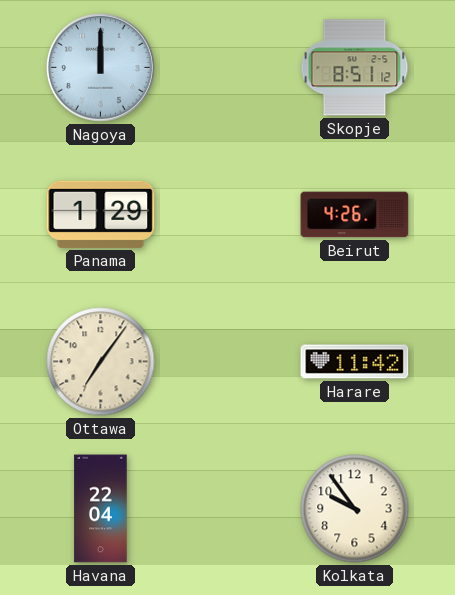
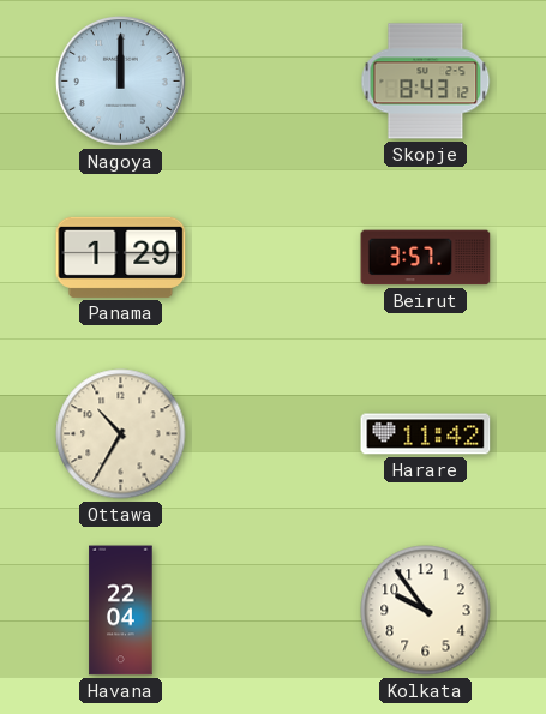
Skopje: 8:51 -> 8:43
Beirut: 4:26 -> 3:57
Ottawa: 7:06 -> 10:35
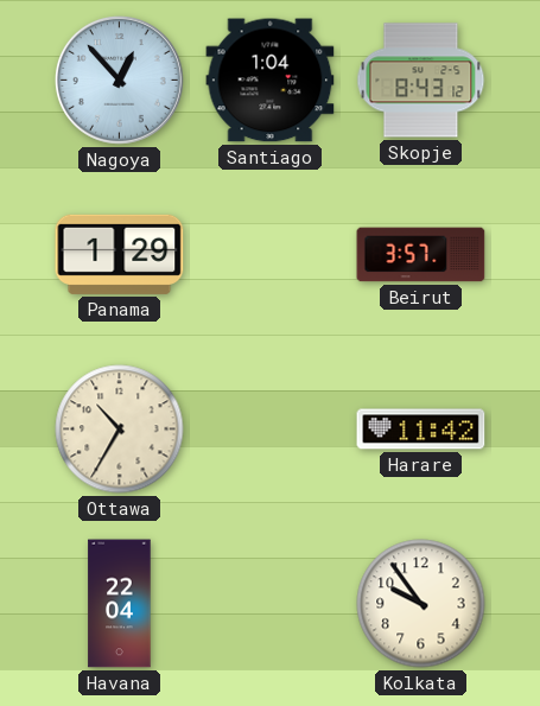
Nagoya: 12:00 -> 12:53
Santiago: none -> 1:04
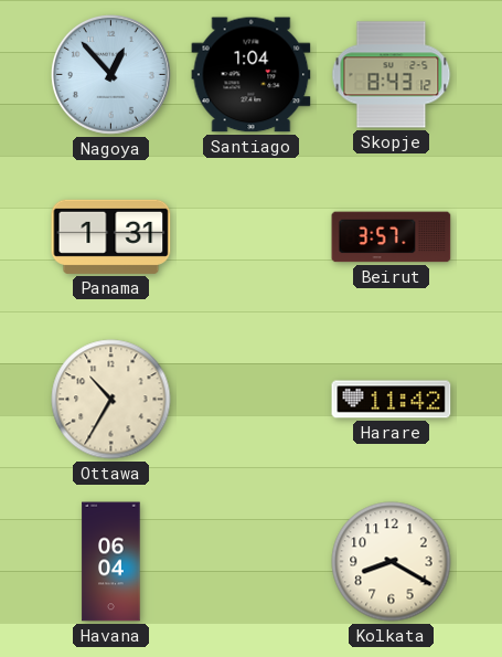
Panama: 1:29 -> 1:31
Havana: 22:04 -> 06:04
Kolkata: 9:54 -> 8:20
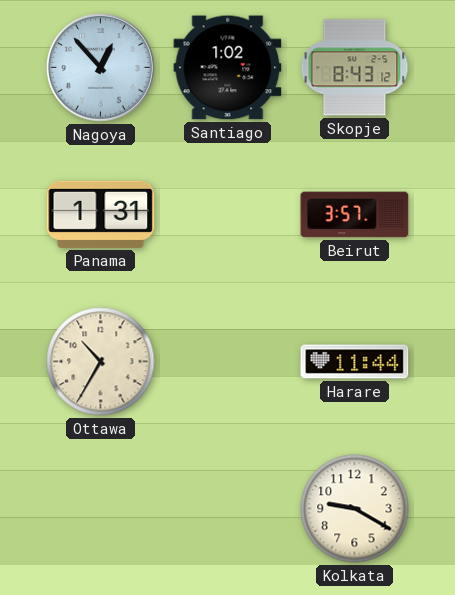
Santiago: 1:04 -> 1:02
Harare: 11:42 -> 11:44
Havana: 06:04 -> none
Kolkata: 8:20 -> 9:20
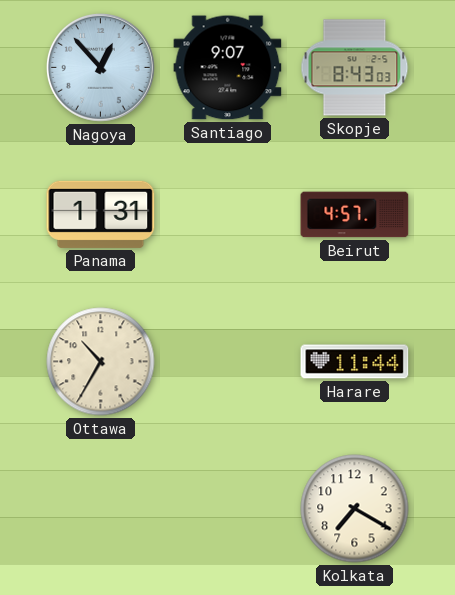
Santiago: 1:02 -> 9:07
Skopje: 8:43:12 -> 8:43:03
Beirut: 3:57 -> 4:57
Kolkata: 9:20 -> 7:20
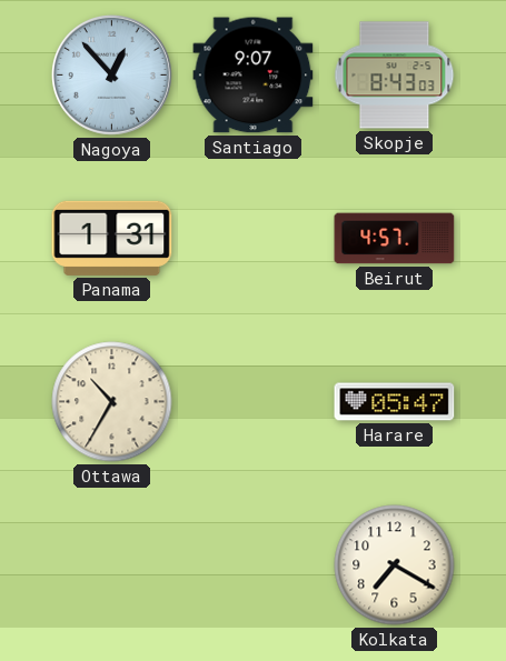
Harare: 11:44 -> 05:47
